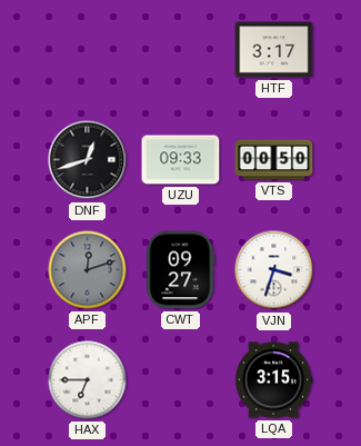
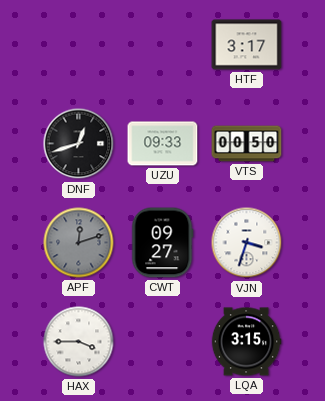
HAX: 6:45 -> 3:45
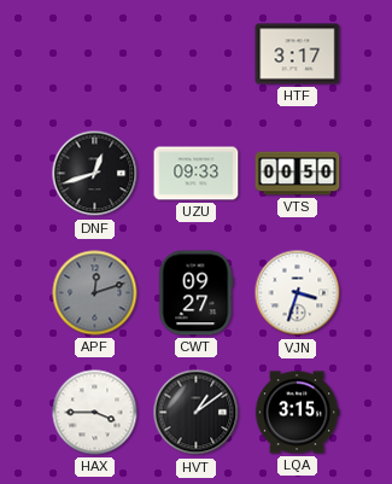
HVT: none -> 1:09
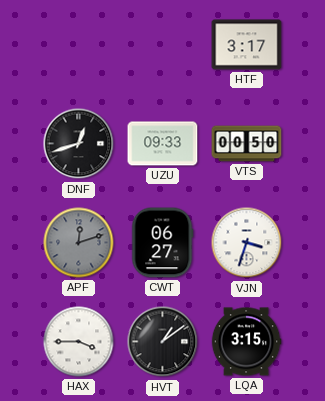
CWT: 09:27 -> 06:27
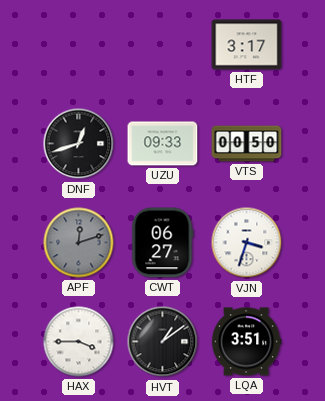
LQA: 3:15 -> 3:51
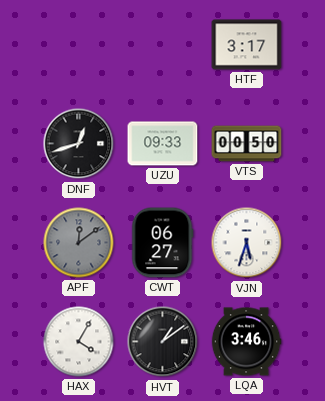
APF: 12:12 -> 12:09
VJN: 3:33 -> 5:33
HAX: 3:45 -> 4:05
LQA: 3:51 -> 3:46
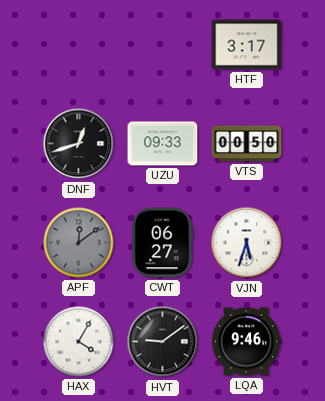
HVT: 1:09 -> 9:09
LQA: 3:46 -> 9:46
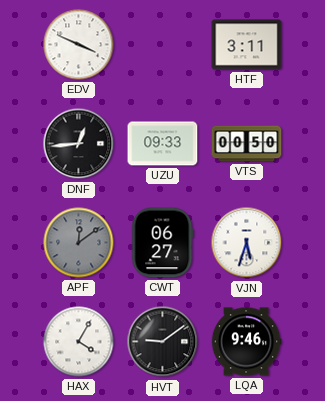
EDV: none -> 3:49
HTF: 3:17 -> 3:11
DNF: 12:42 -> 12:44
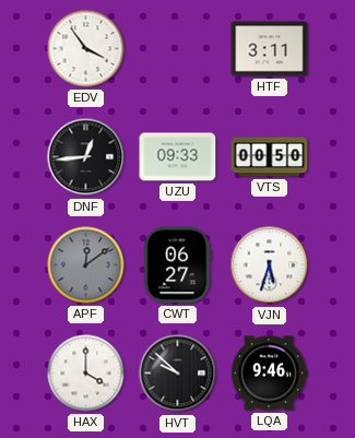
EDV: 3:49 -> 3:54
HAX: 4:05 -> 4:00
HVT: 9:09 -> 9:52
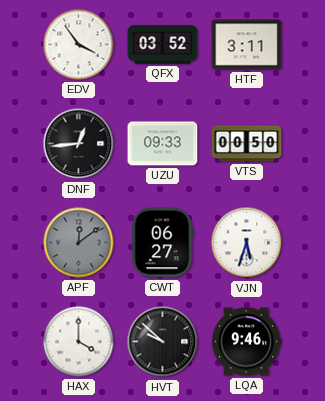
QFX: none -> 03:52
